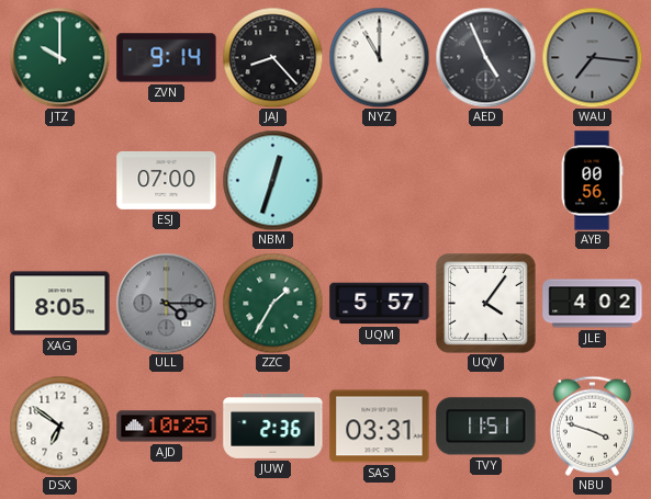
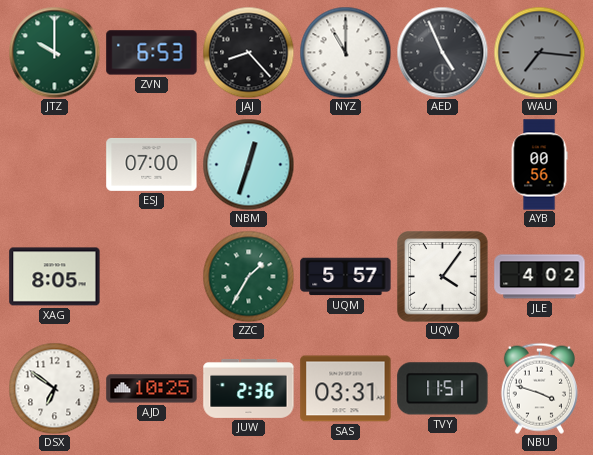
ZVN: 9:14 -> 6:53
ULL: 4:15 -> none
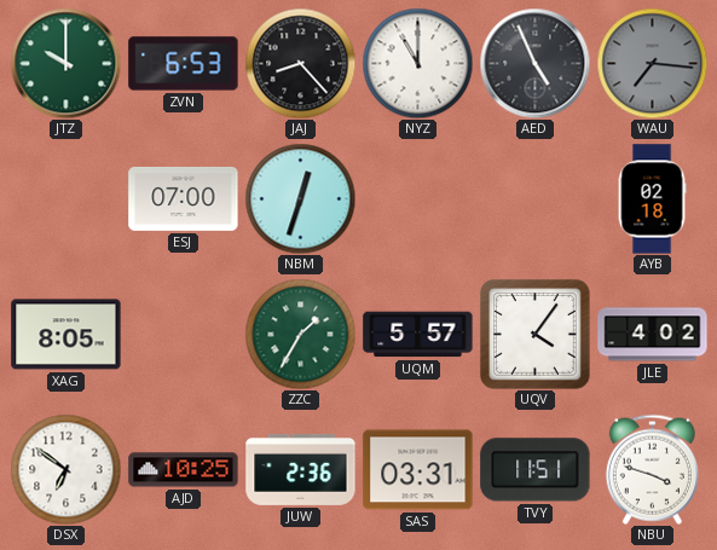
AYB: 00:56 -> 02:18
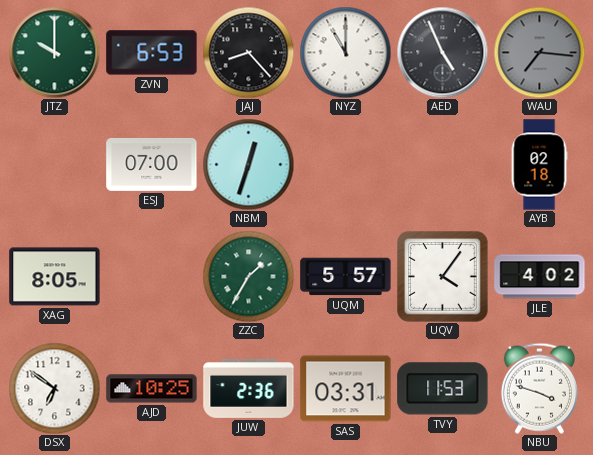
TVY: 11:51 -> 11:53
